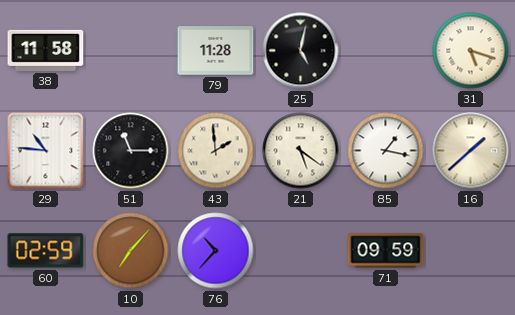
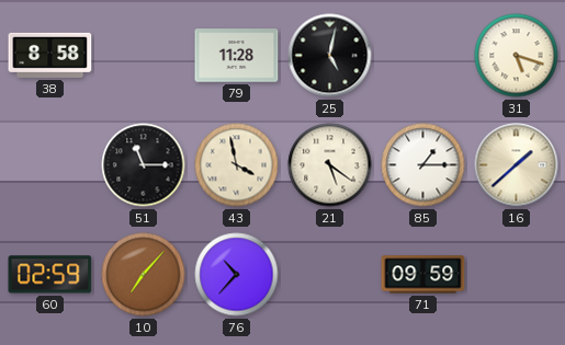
38: 11:58 -> 8:58
29: 10:46 -> none
43: 1:59 -> 3:58
85: 1:17 -> 1:15
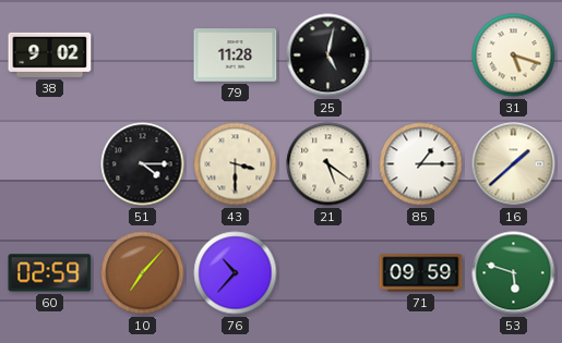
38: 8:58 -> 9:02
51: 11:15 -> 4:15
43: 3:58 -> 3:30
53: none -> 5:48
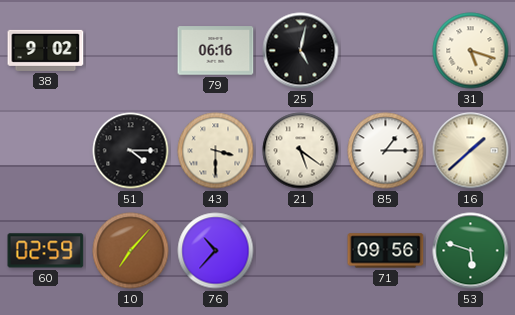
79: 11:28 -> 06:16
71: 09:59 -> 09:56
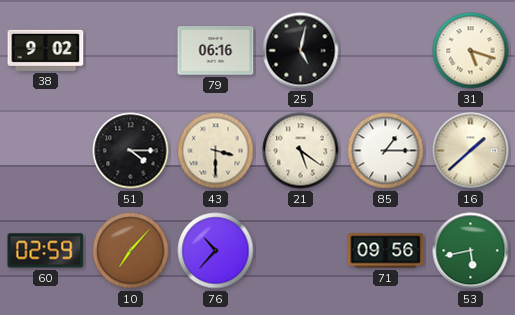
53: 5:48 -> 5:43
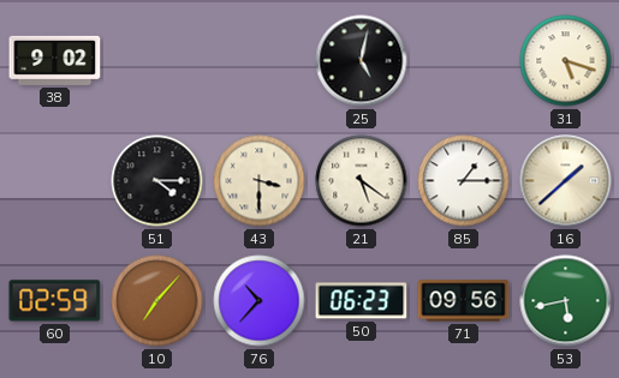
79: 06:16 -> none
50: none -> 06:23
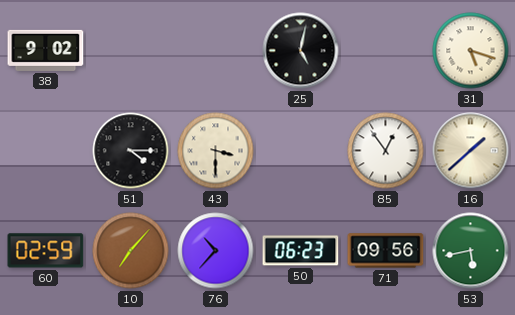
21: 5:21 -> none
85: 1:15 -> 12:54
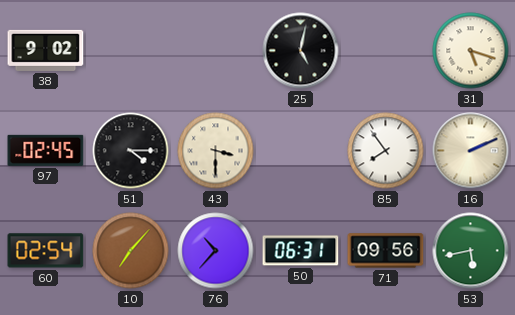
97: none -> 02:45
85: 12:54 -> 7:54
16: 1:38 -> 2:11
60: 02:59 -> 02:54
50: 06:23 -> 06:31
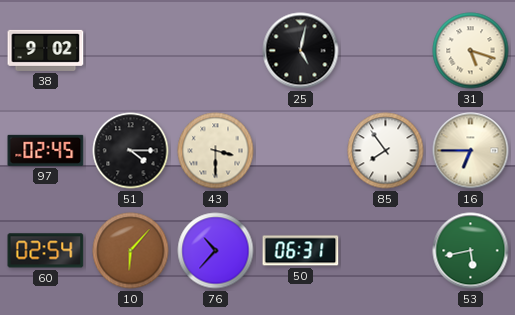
16: 2:11 -> 6:45
10: 7:07 -> 6:07
71: 09:56 -> none
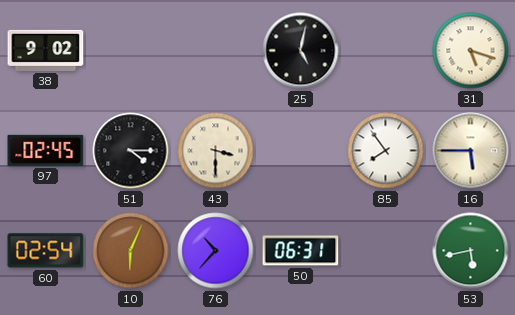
16: 6:45 -> 5:45
10: 6:07 -> 6:04
